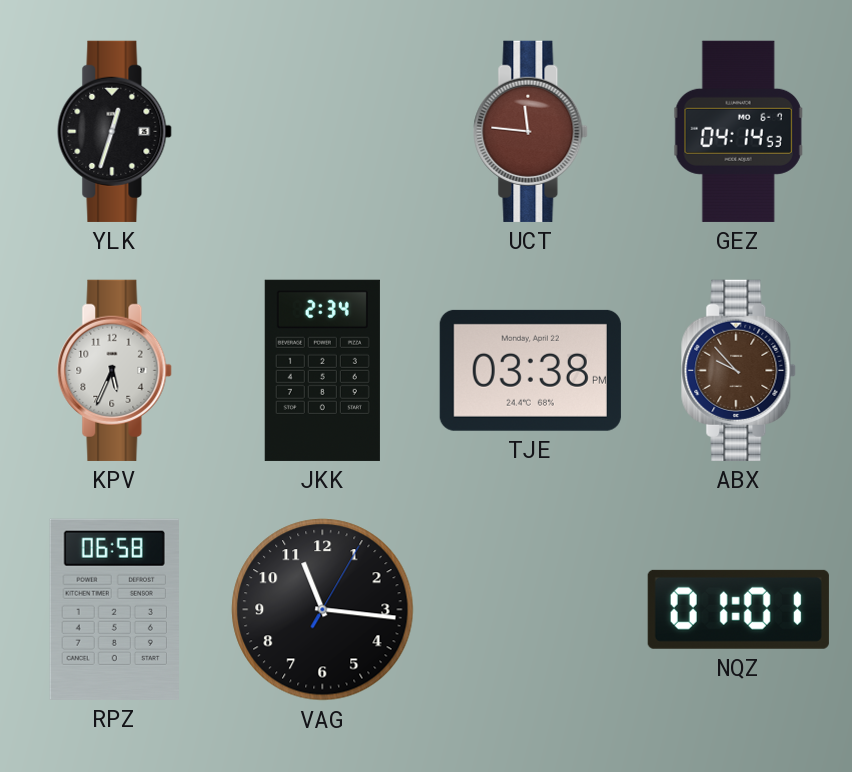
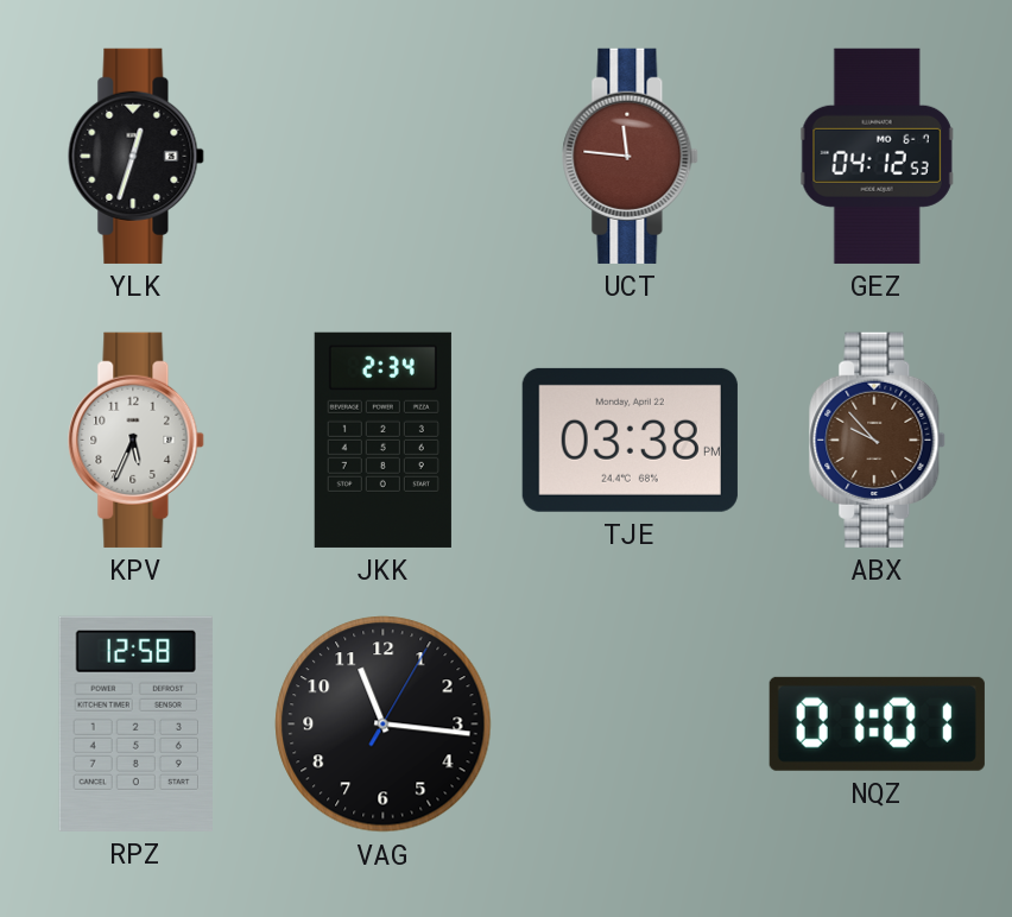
GEZ: 04:14 -> 04:12
RPZ: 06:58 -> 12:58
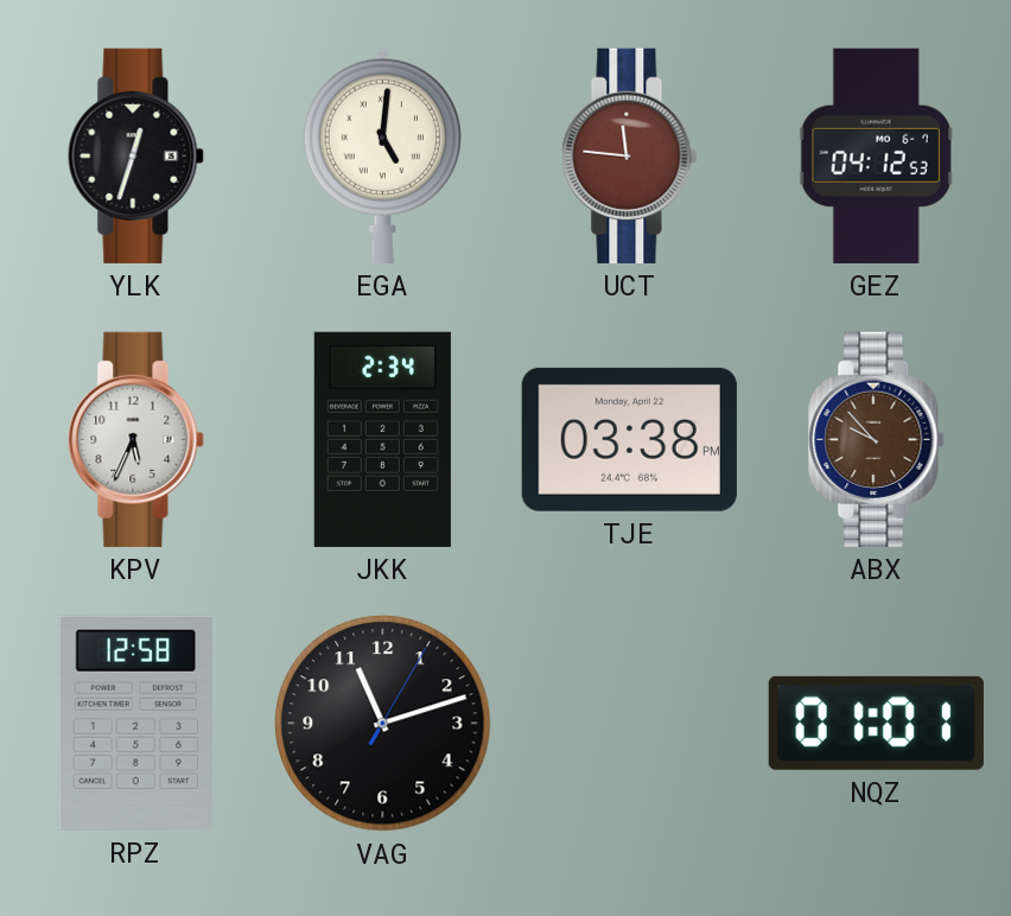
EGA: none -> 5:01
VAG: 11:16 -> 11:12
